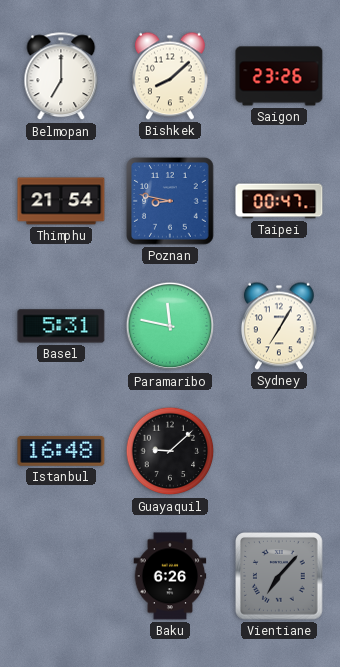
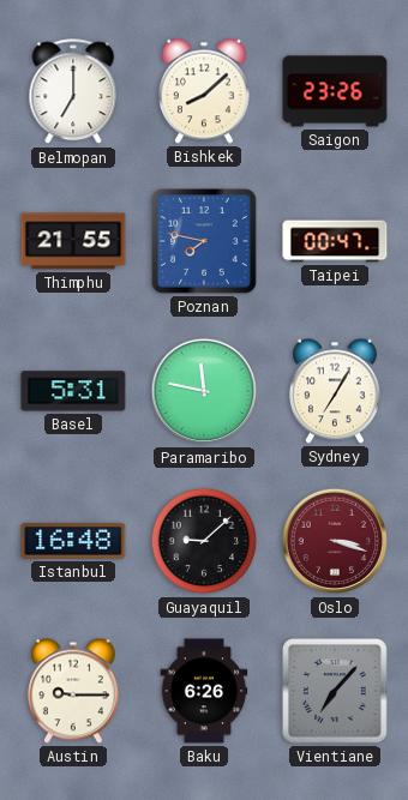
Thimphu: 21:54 -> 21:55
Poznan: 8:47 -> 7:47
Oslo: none -> 3:18
Austin: none -> 9:15
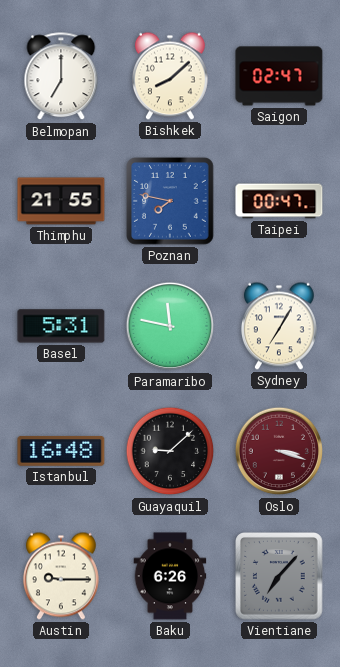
Saigon: 23:26 -> 02:47
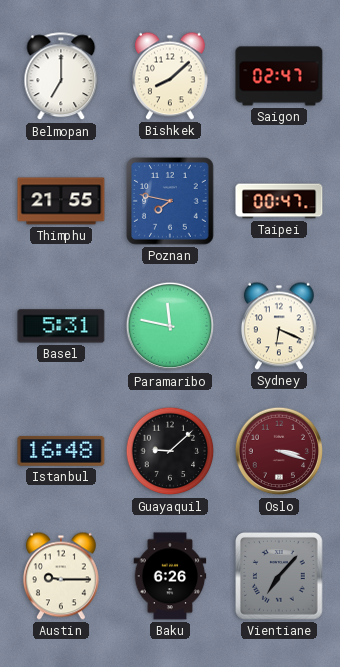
Sydney: 7:05 -> 6:19
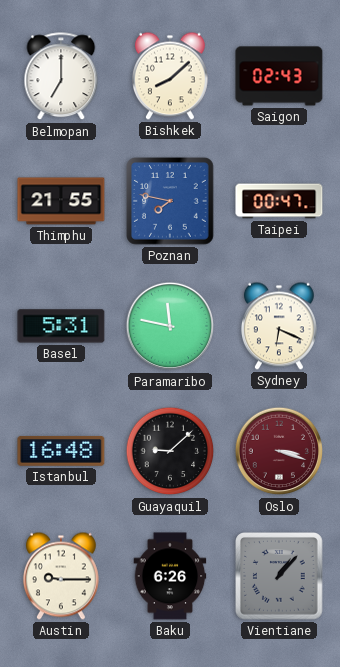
Saigon: 02:47 -> 02:43
Vientiane: 7:07 -> 1:07
